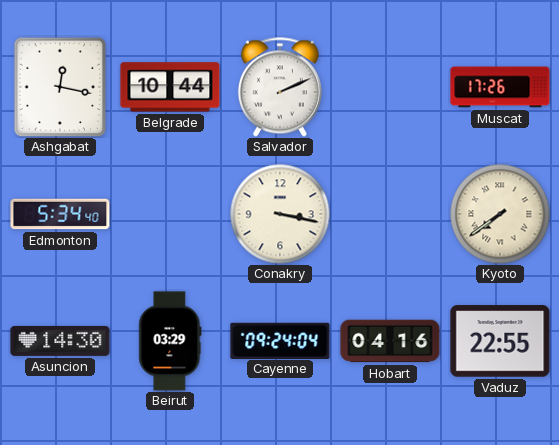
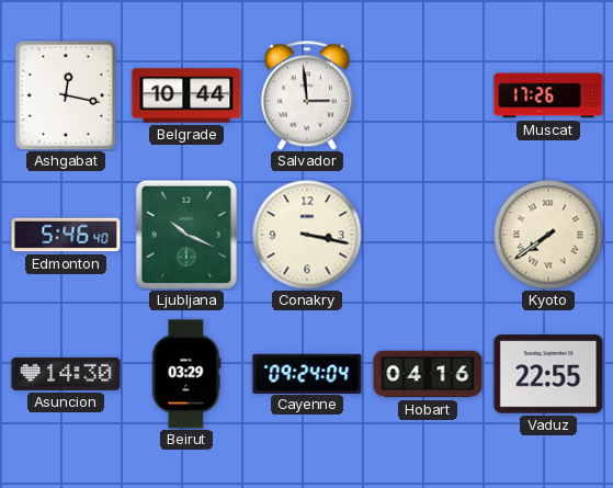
Salvador: 2:11 -> 2:59
Edmonton: 5:34 -> 5:46
Ljubljana: none -> 10:19
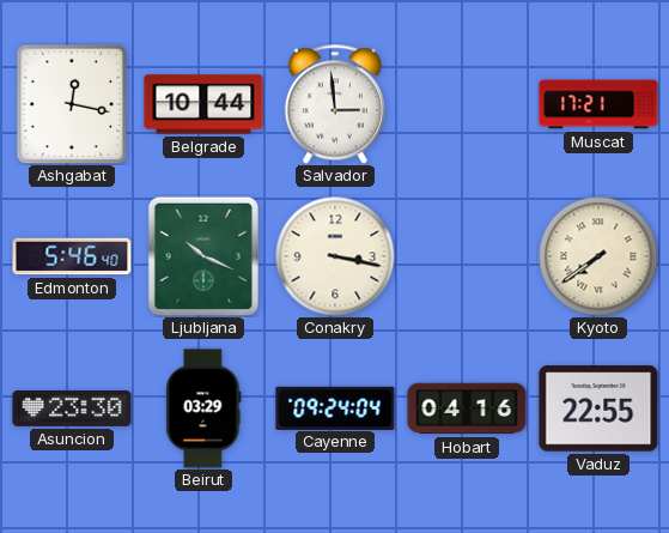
Muscat: 17:26 -> 17:21
Asuncion: 14:30 -> 23:30
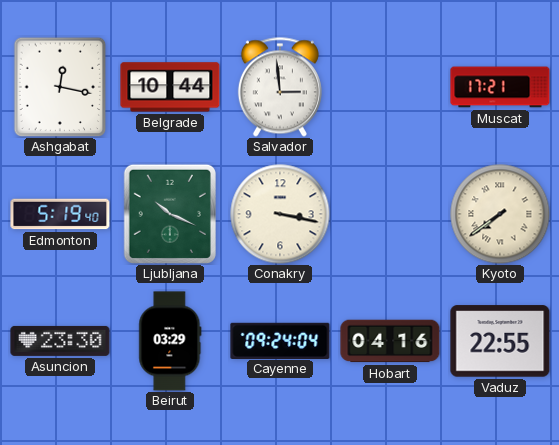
Edmonton: 5:46 -> 5:19
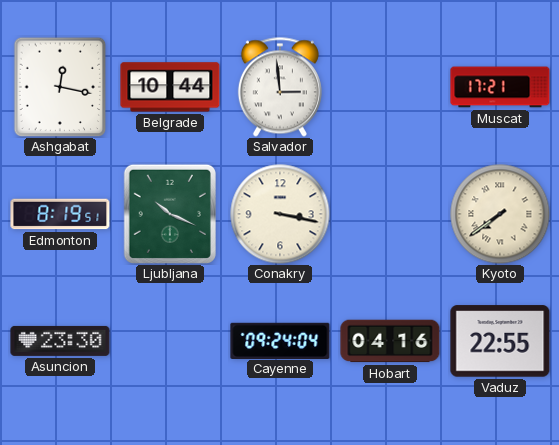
Edmonton: 5:19 -> 8:19
Beirut: 03:29 -> none
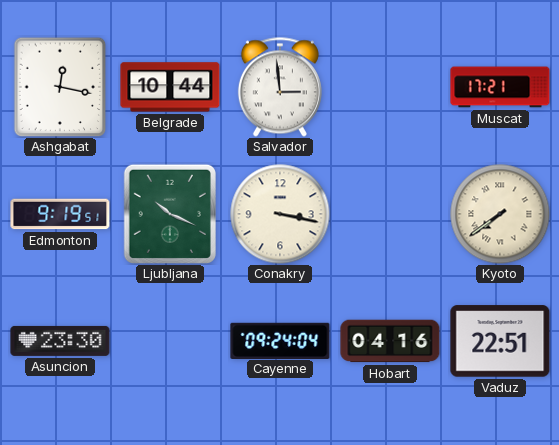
Edmonton: 8:19 -> 9:19
Vaduz: 22:55 -> 22:51
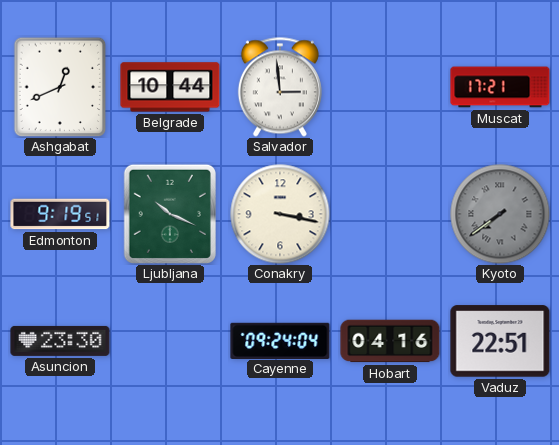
Ashgabat: 12:17 -> 12:41
Kyoto dial: cream -> grey
